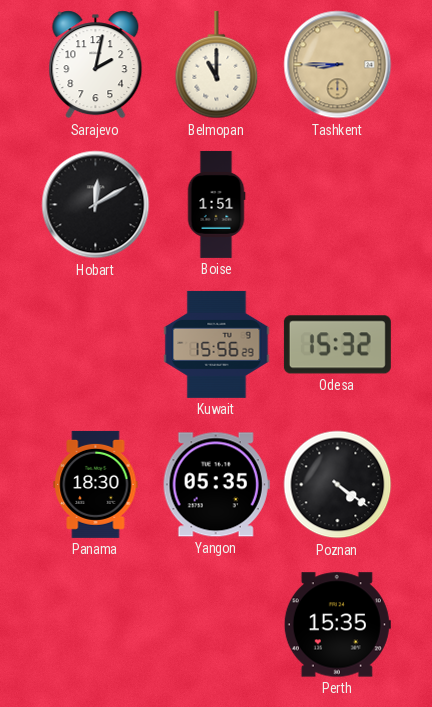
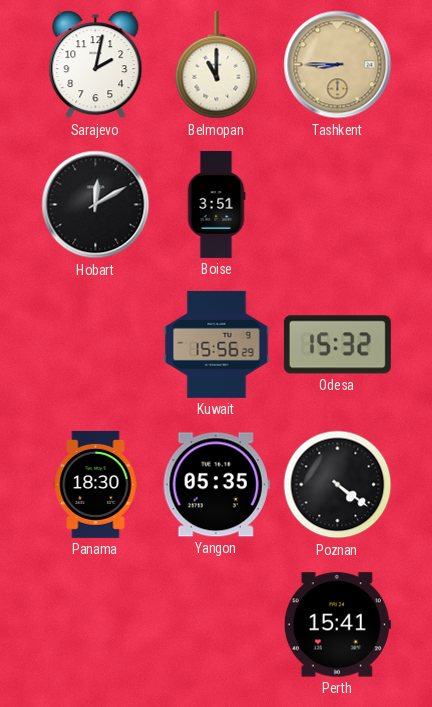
Boise: 1:51 -> 3:51
Perth: 15:35 -> 15:41
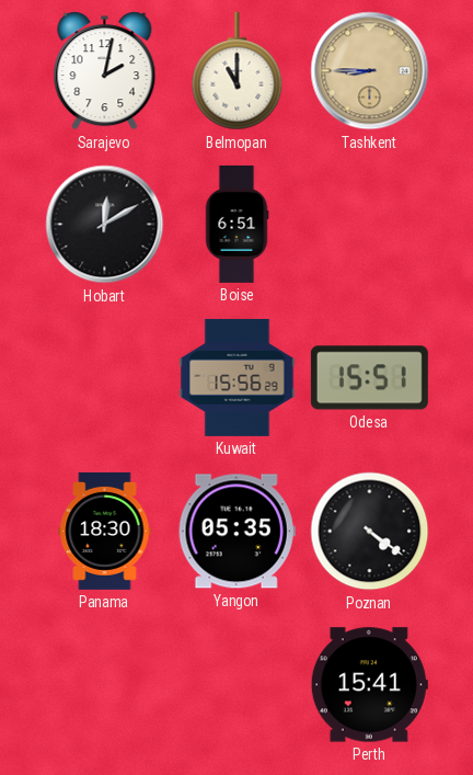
Boise: 3:51 -> 6:51
Odesa: 15:32 -> 15:51
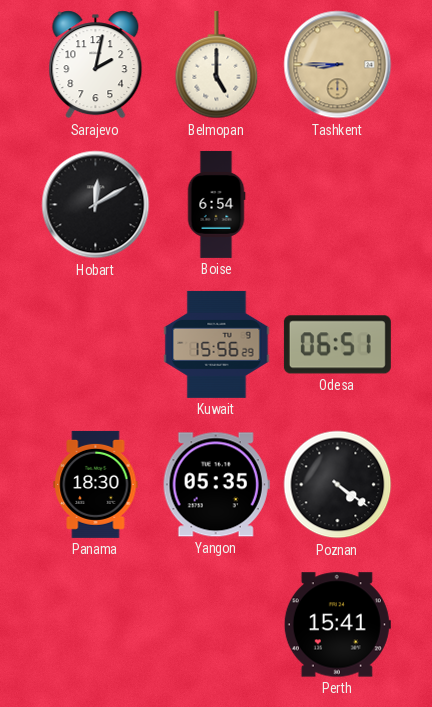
Belmopan: 11:00 -> 5:00
Boise: 6:51 -> 6:54
Odesa: 15:51 -> 06:51
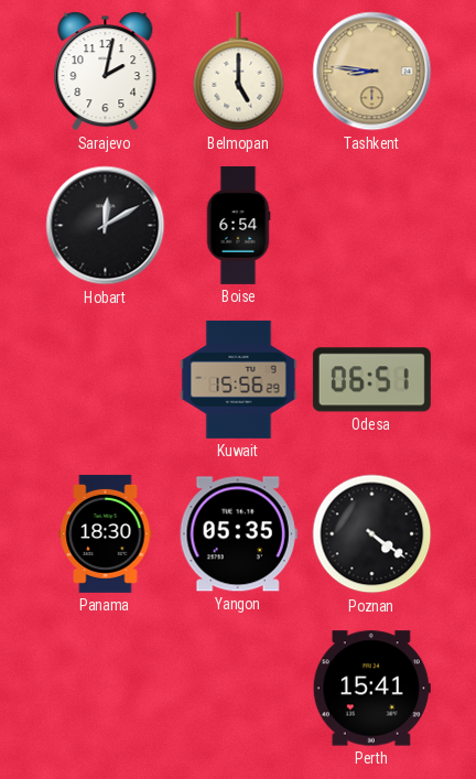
Tashkent: 8:45 -> 8:46
